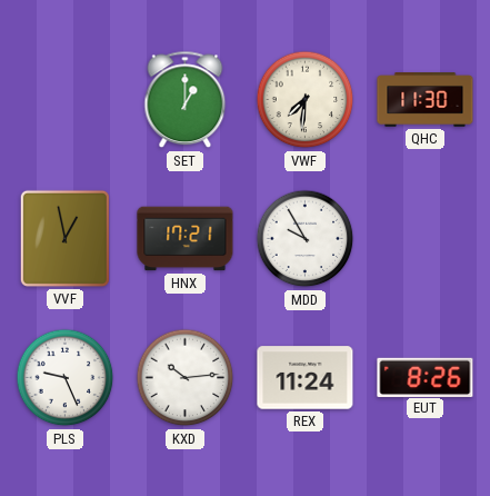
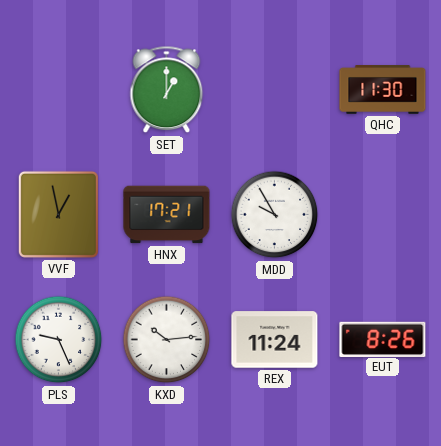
VWF: 7:31 -> none
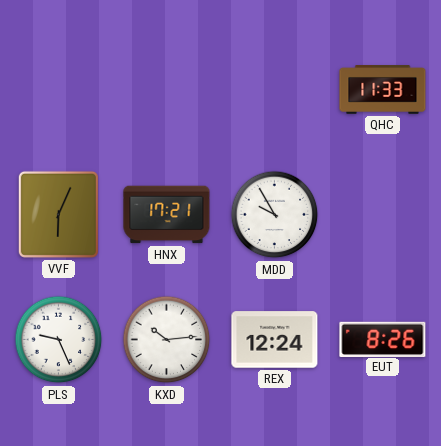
SET: 1:00 -> none
QHC: 11:30 -> 11:33
VVF: 12:58 -> 6:04
REX: 11:24 -> 12:24
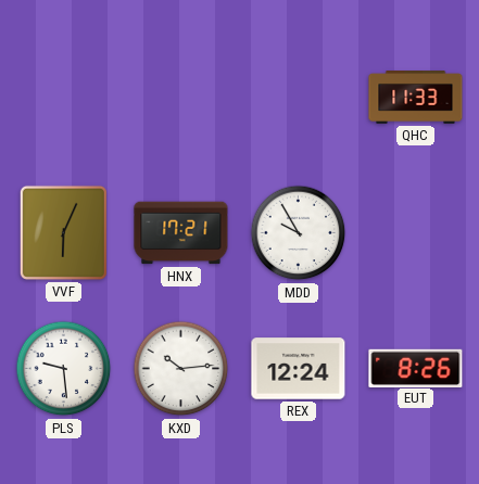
PLS: 9:26 -> 9:29
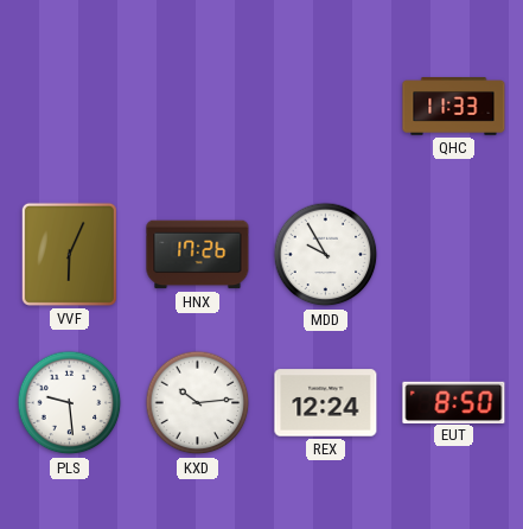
HNX: 17:21 -> 17:26
EUT: 8:26 -> 8:50
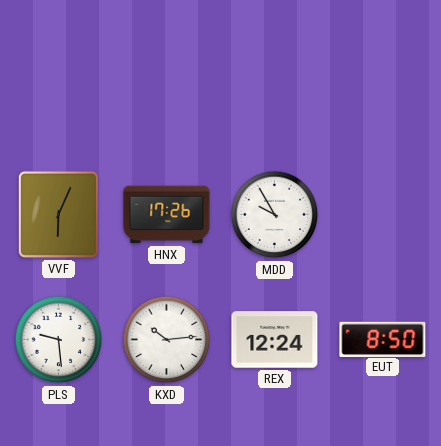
QHC: 11:33 -> none
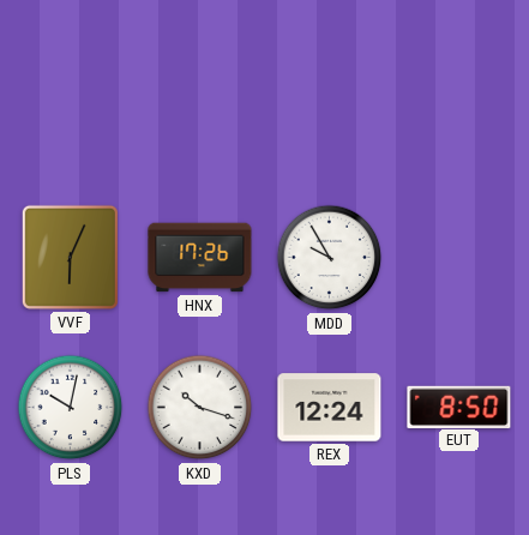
PLS: 9:29 -> 10:02
KXD: 10:14 -> 10:18
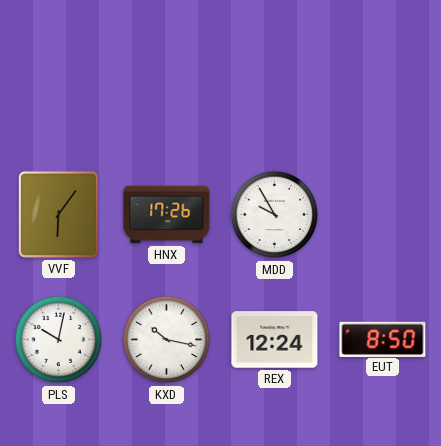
VVF: 6:04 -> 6:06
KXD: 10:18 -> 10:17
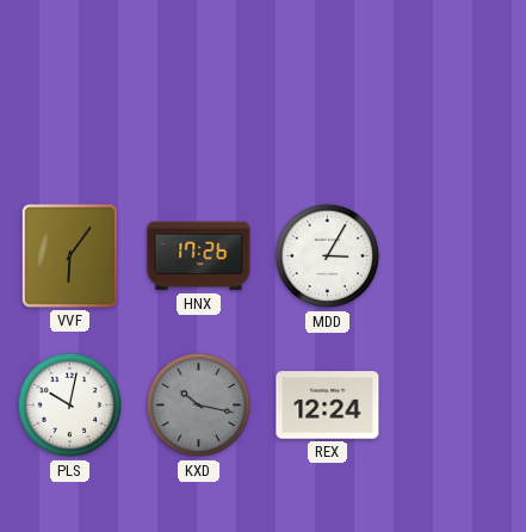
MDD: 9:55 -> 3:05
KXD dial: white -> grey
EUT: 8:50 -> none
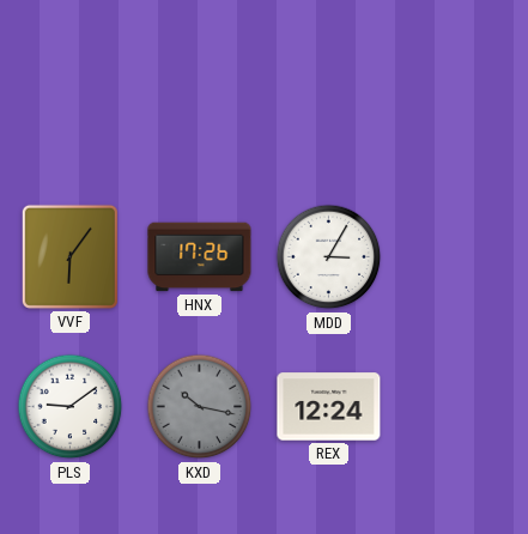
PLS: 10:02 -> 9:09
